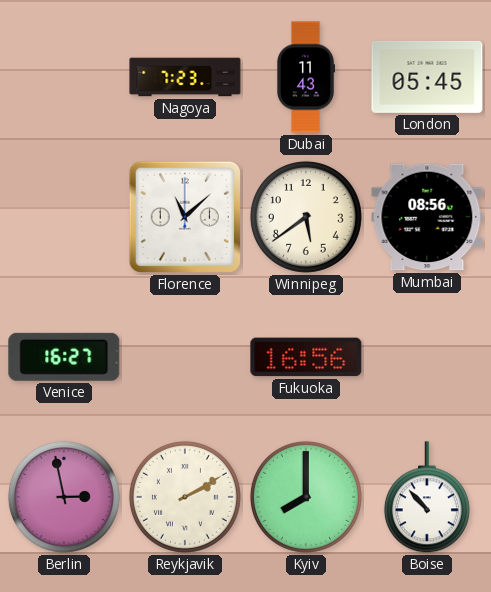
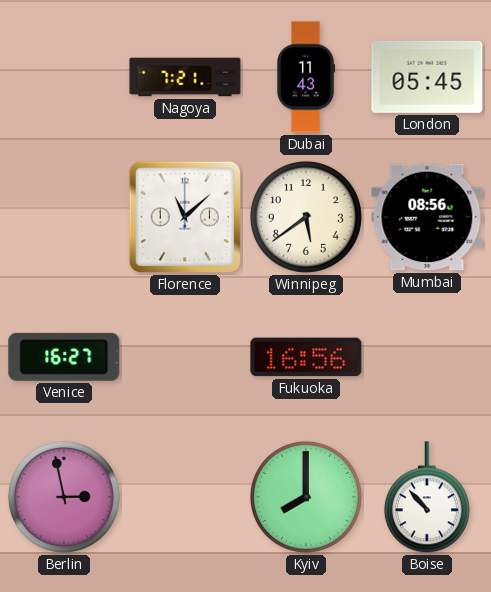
Nagoya: 7:23 -> 7:21
Reykjavik: 2:10 -> none
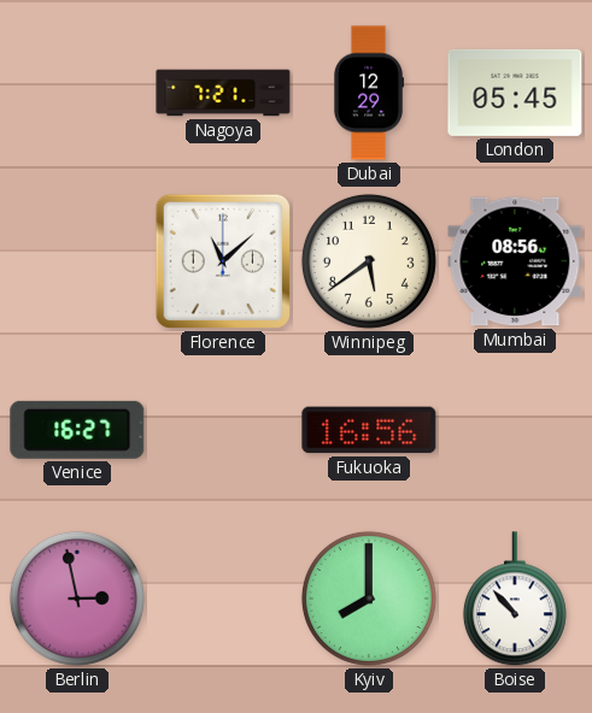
Dubai: 11:43 -> 12:29
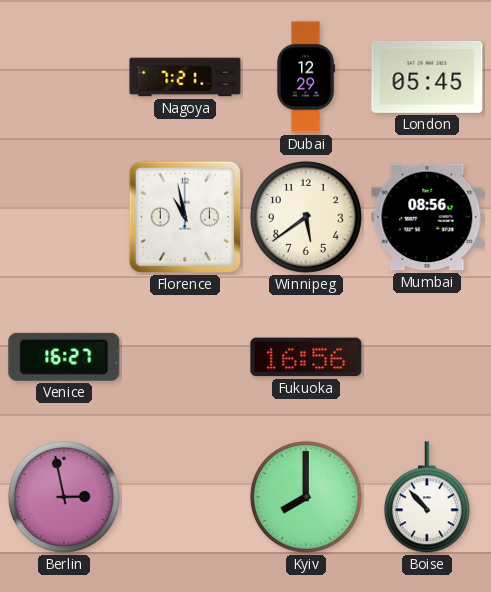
Florence: 11:08 -> 10:58
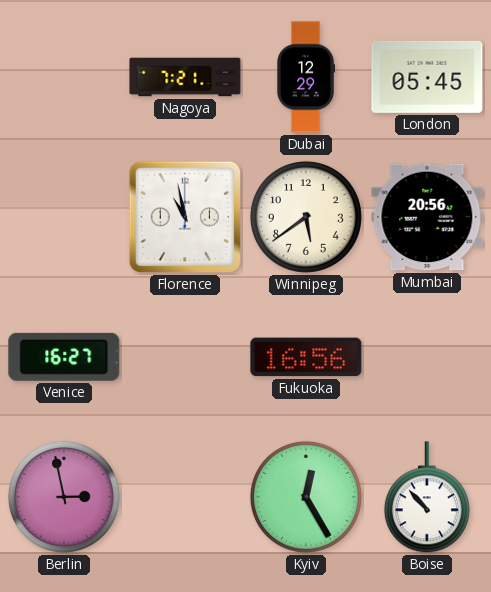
Mumbai: 08:56 -> 20:56
Kyiv: 8:00 -> 12:25
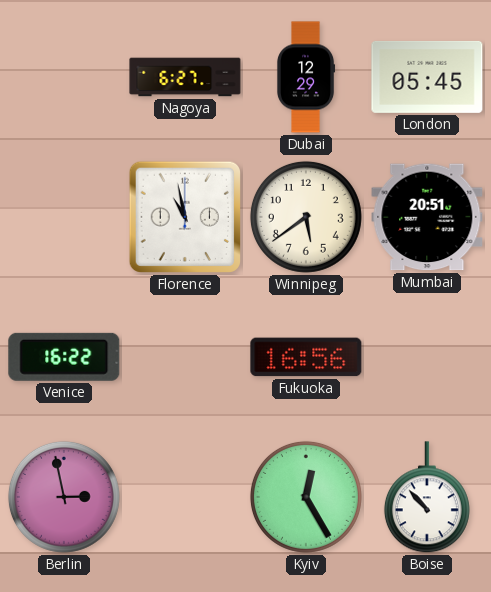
Nagoya: 7:21 -> 6:27
Mumbai: 20:56 -> 20:51
Venice: 16:27 -> 16:22
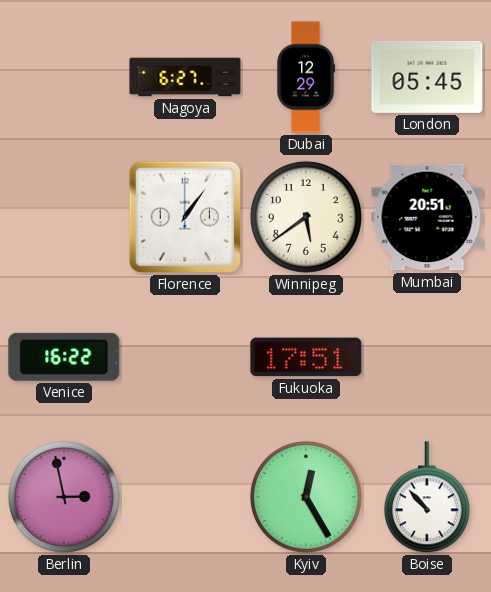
Florence: 10:58 -> 1:06
Fukuoka: 16:56 -> 17:51
